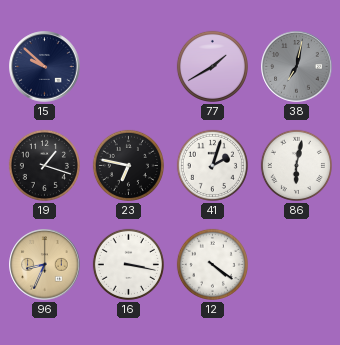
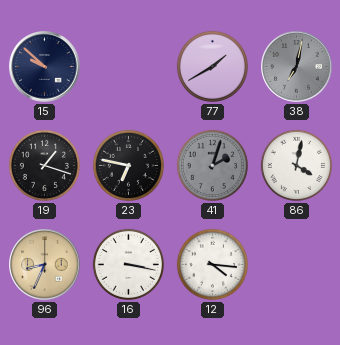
41 dial: white -> grey
86: 6:02 -> 4:02
12: 4:21 -> 4:16
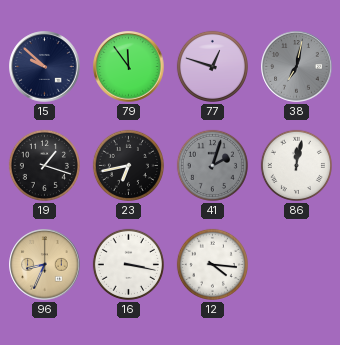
79: none -> 11:54
77: 1:40 -> 12:48
23: 6:47 -> 6:43
86: 4:02 -> 12:02
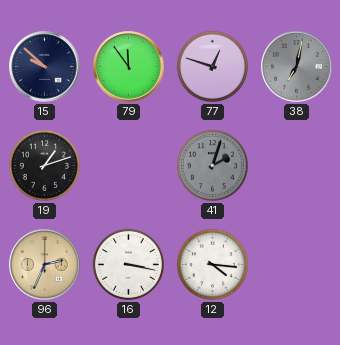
19: 1:18 -> 1:12
23: 6:43 -> none
86: 12:02 -> none
96: 8:34 -> 2:34
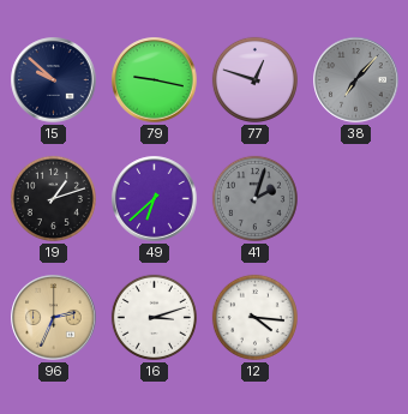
79: 11:54 -> 9:17
38: 7:02 -> 7:07
49: none -> 6:38
16: 3:17 -> 3:12
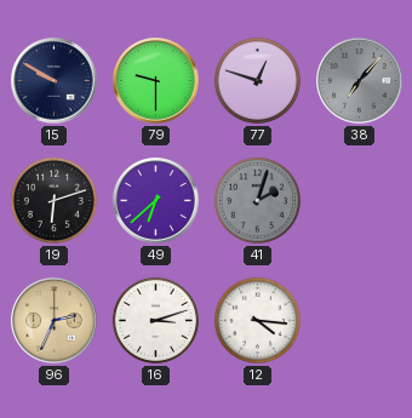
15: 9:52 -> 9:50
79: 9:17 -> 9:30
19: 1:12 -> 6:12
